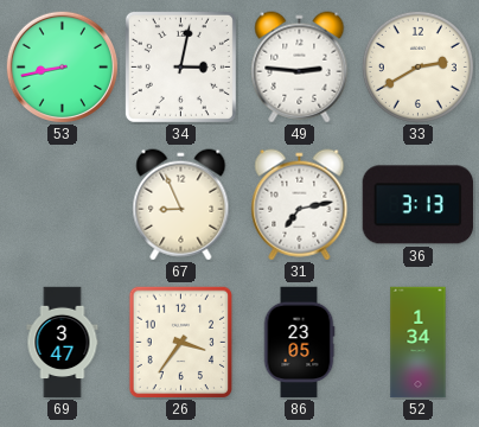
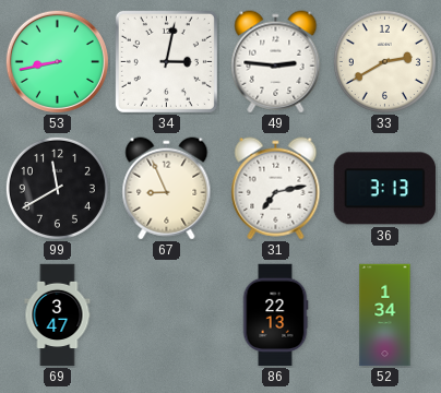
99: none -> 11:40
26: 3:36 -> none
86: 23:05 -> 22:13
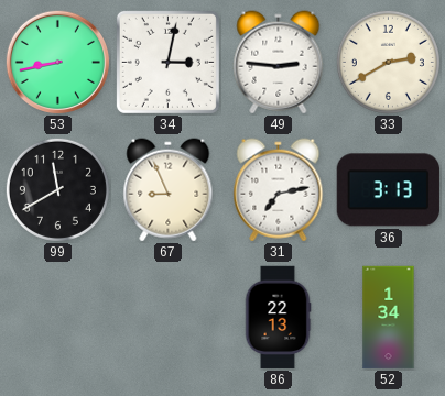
69: 3:47 -> none
